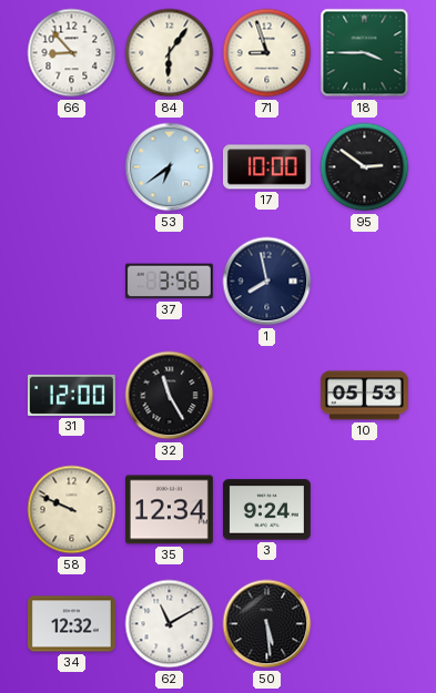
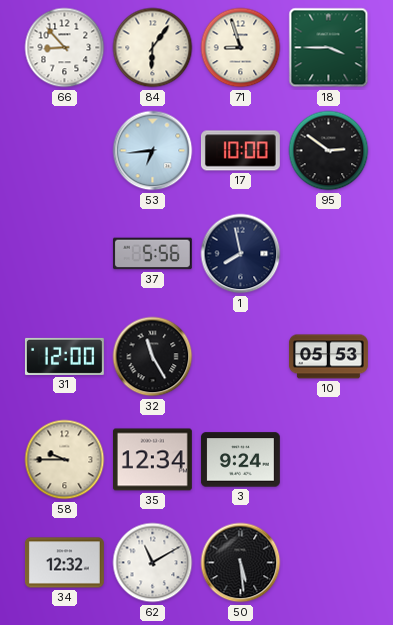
53: 6:39 -> 6:44
37: 3:56 -> 5:56
58: 9:49 -> 9:45
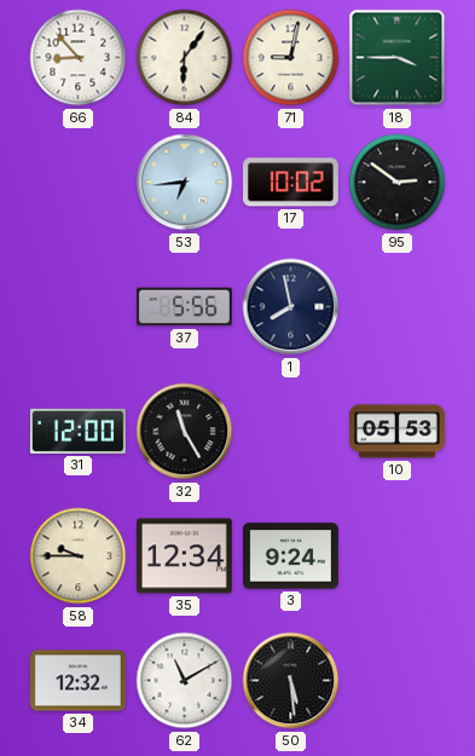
71: 8:57 -> 9:02
17: 10:00 -> 10:02
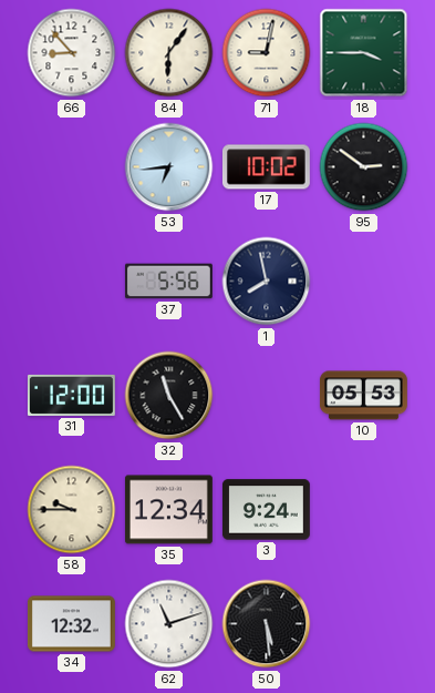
62: 11:10 -> 11:12
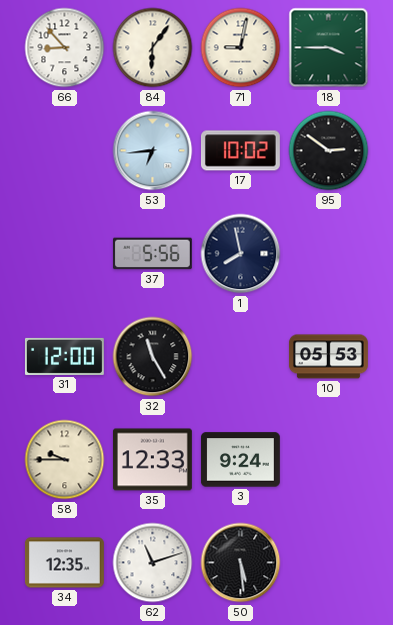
35: 12:34 -> 12:33
34: 12:32 -> 12:35
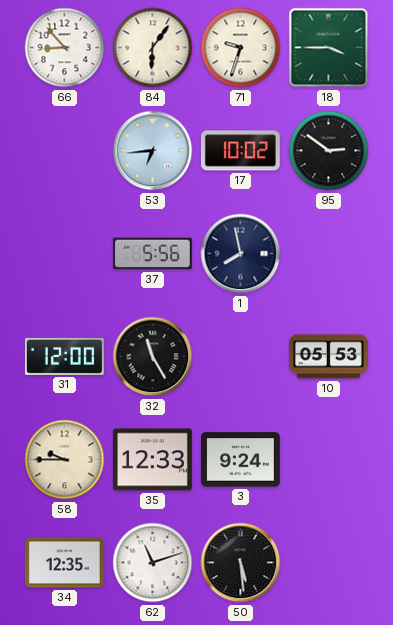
71: 9:02 -> 9:33
